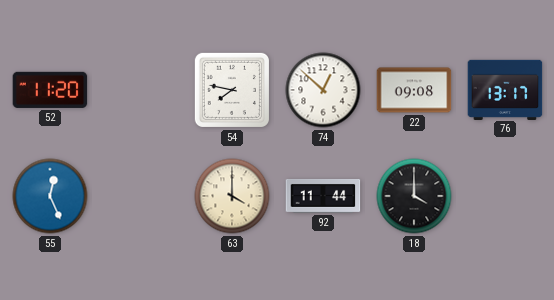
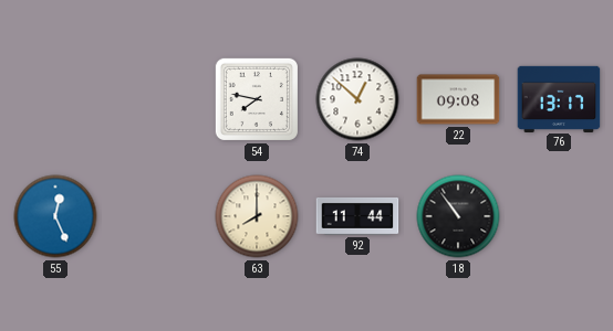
52: 11:20 -> none
63: 4:00 -> 8:00
18: 4:00 -> 10:54
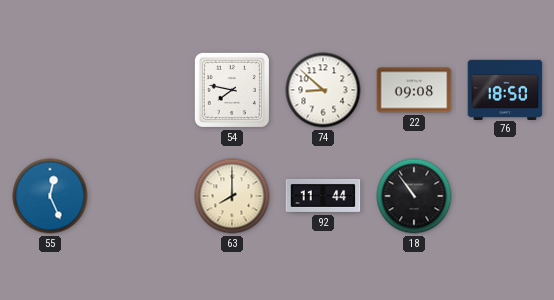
74: 12:52 -> 8:52
76: 13:17 -> 18:50
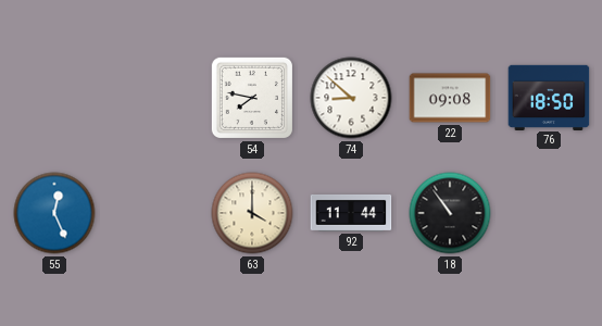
63: 8:00 -> 4:00
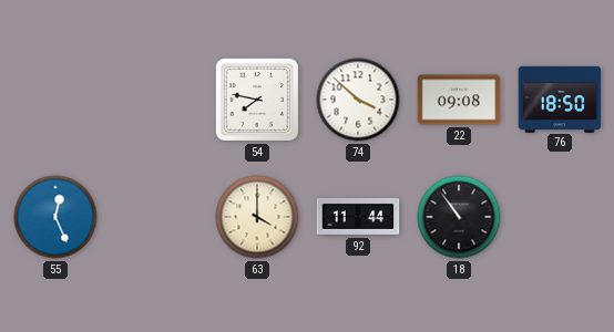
74: 8:52 -> 3:52
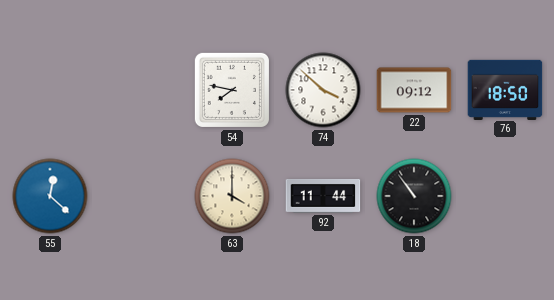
22: 09:08 -> 09:12
55: 12:26 -> 12:22
